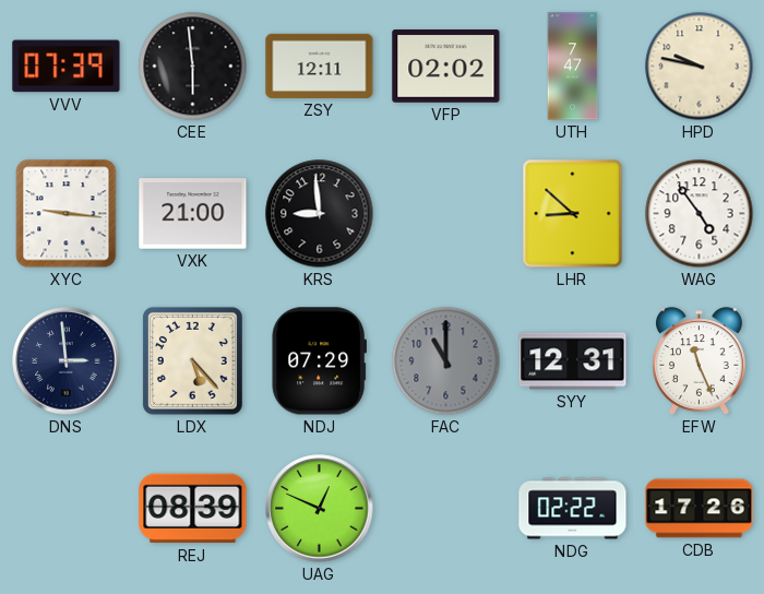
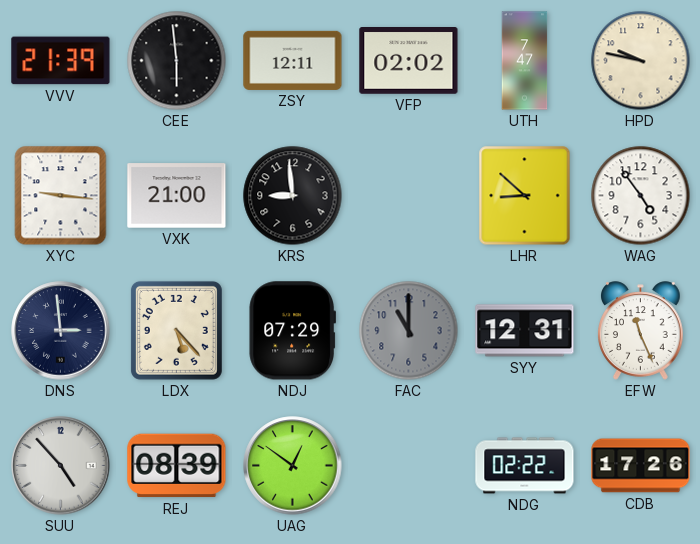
VVV: 07:39 -> 21:39
SUU: none -> 4:53
UAG: 12:49 -> 12:51
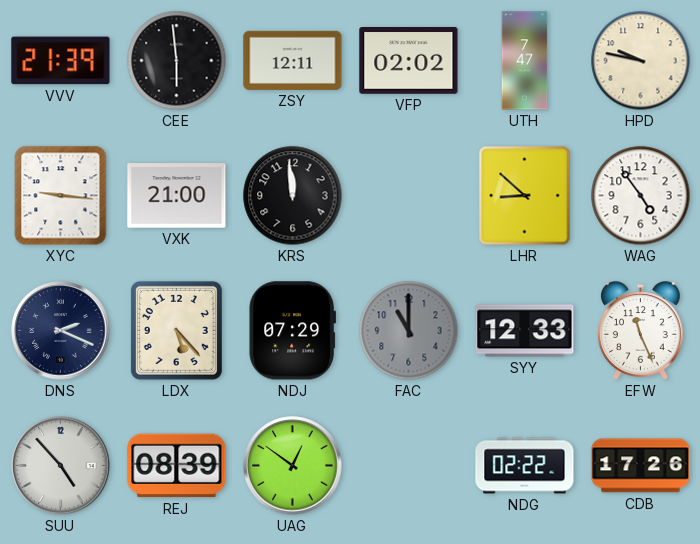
KRS: 8:59 -> 11:59
DNS: 2:59 -> 2:19
SYY: 12:31 -> 12:33
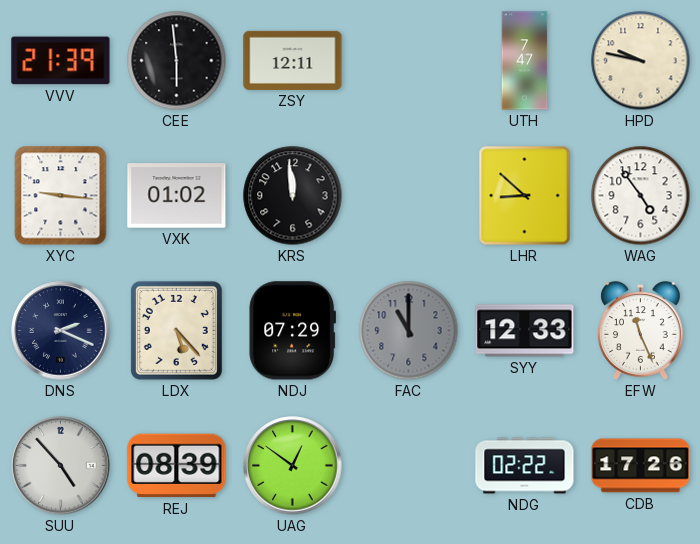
VFP: 02:02 -> none
VXK: 21:00 -> 01:02
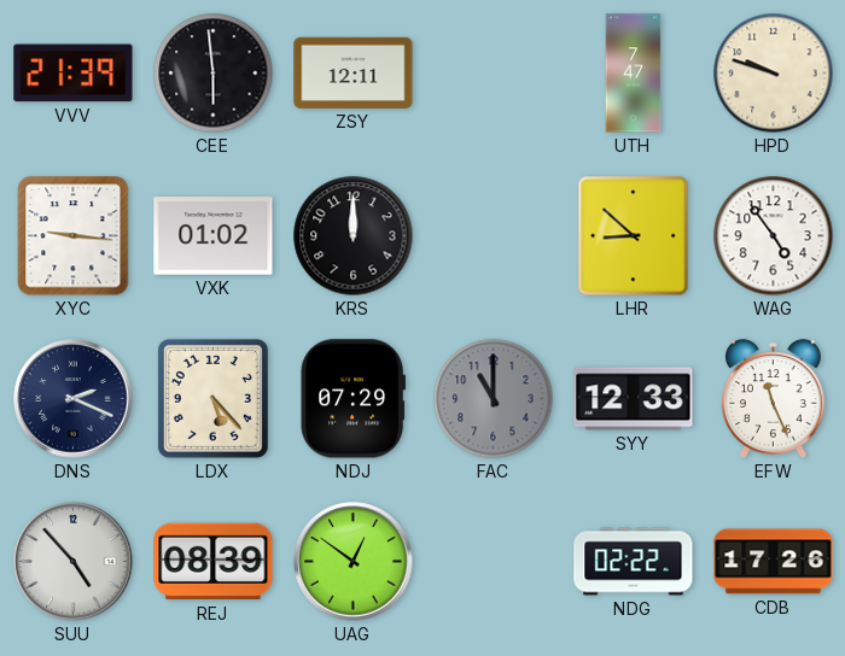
HPD: 9:47 -> 9:48
KRS: 11:59 -> 12:00
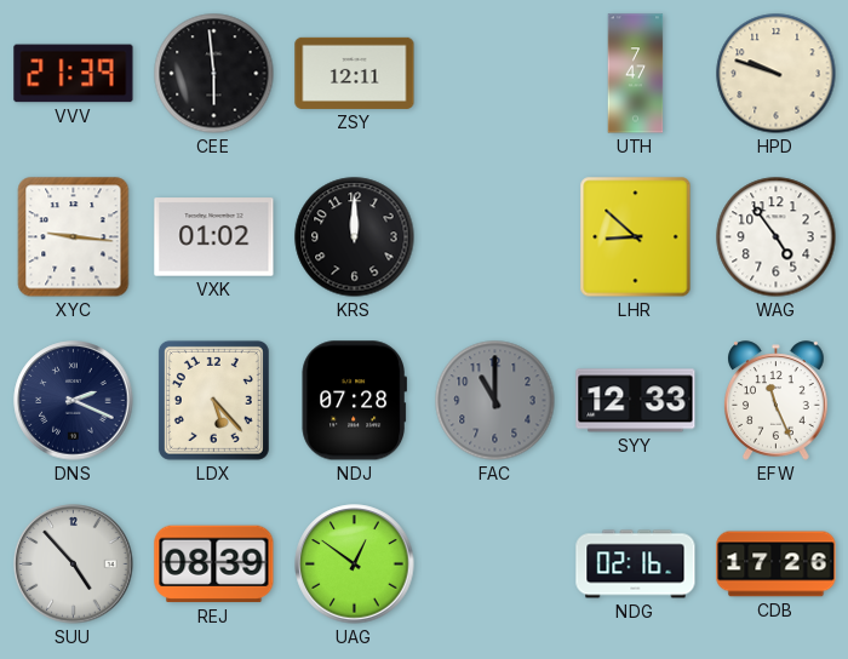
NDJ: 07:29 -> 07:28
NDG: 02:22 -> 02:16
